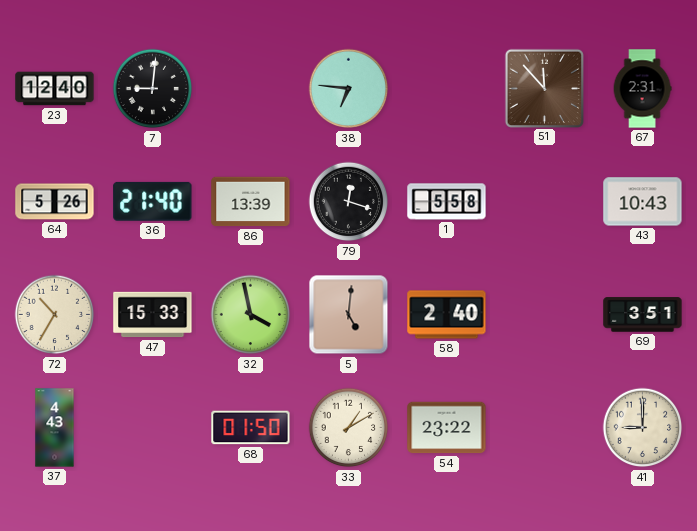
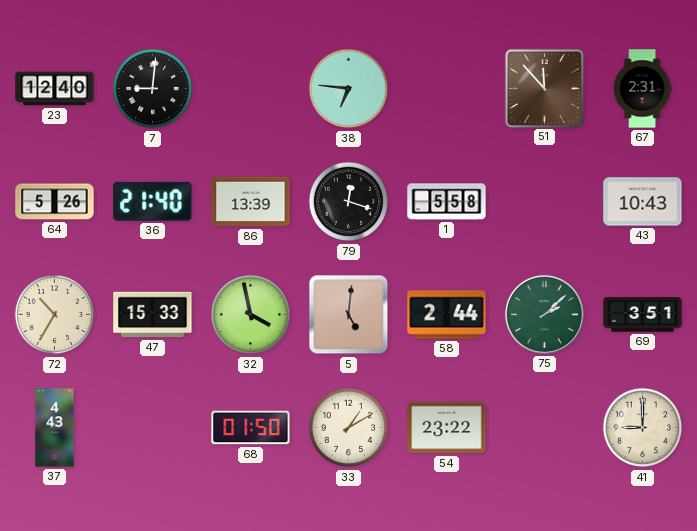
58: 2:40 -> 2:44
75: none -> 2:08
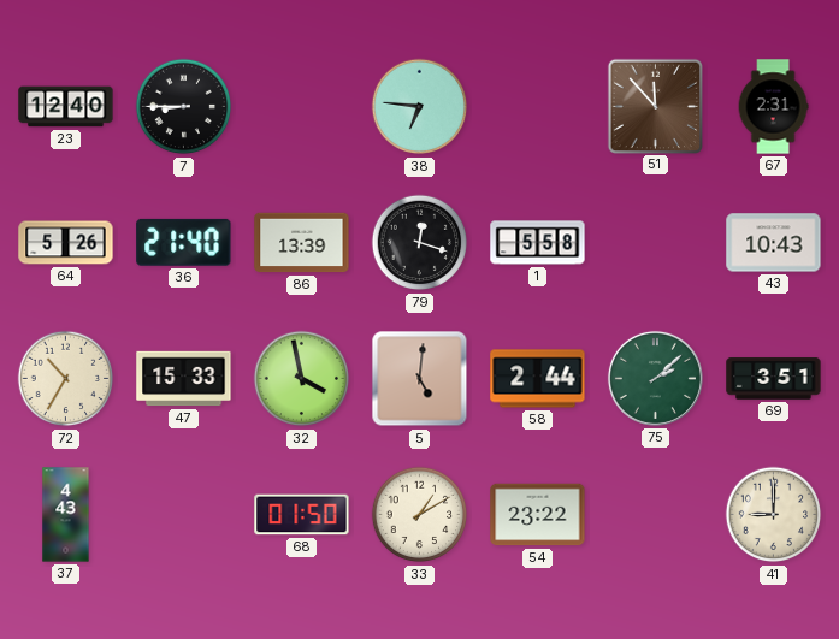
7: 9:01 -> 8:45
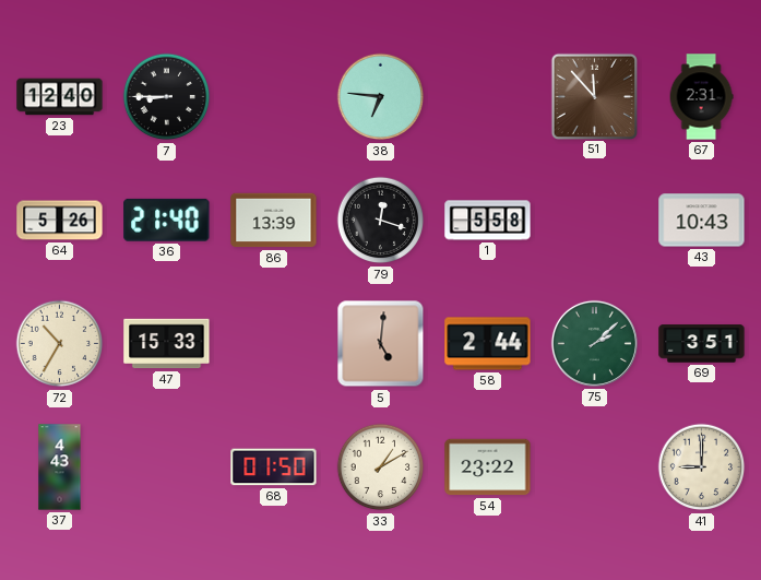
32: 3:58 -> none
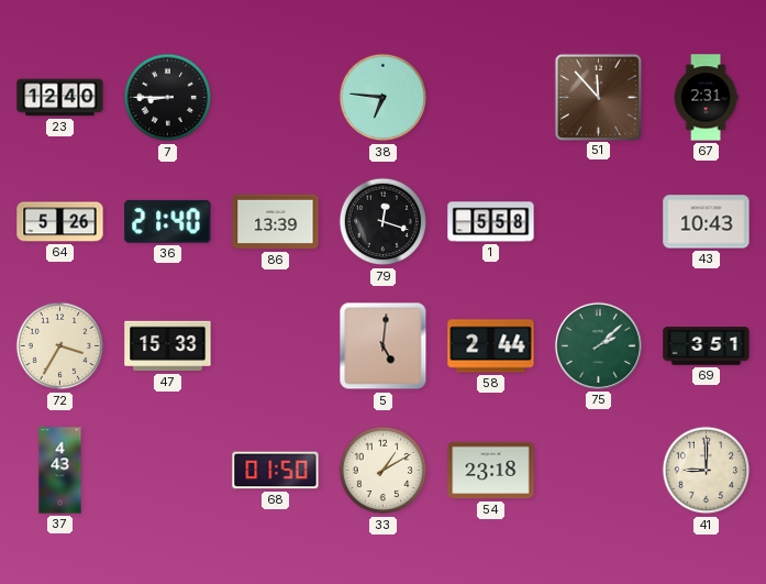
72: 10:35 -> 3:35
54: 23:22 -> 23:18
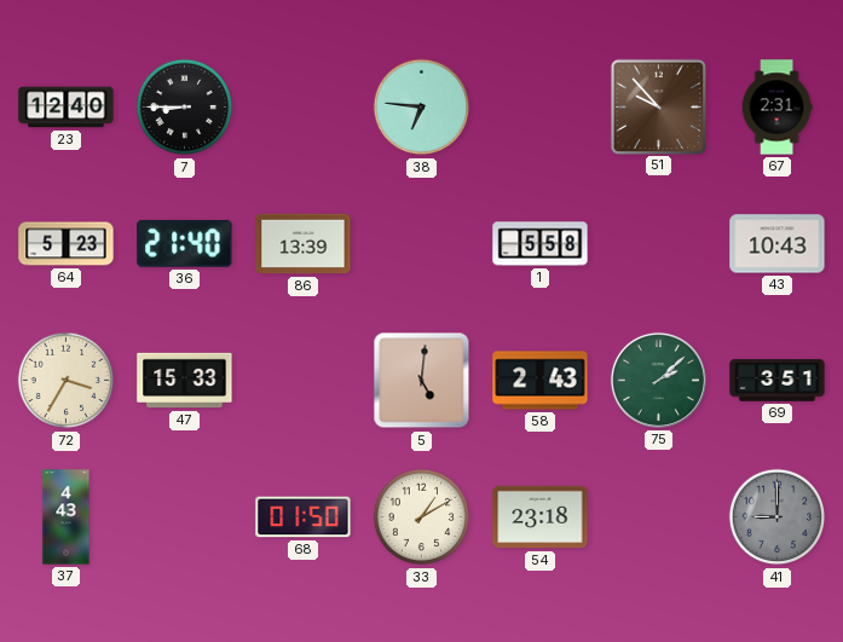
51: 11:53 -> 9:53
64: 5:26 -> 5:23
79: 12:18 -> none
58: 2:44 -> 2:43
41 dial: cream -> grey
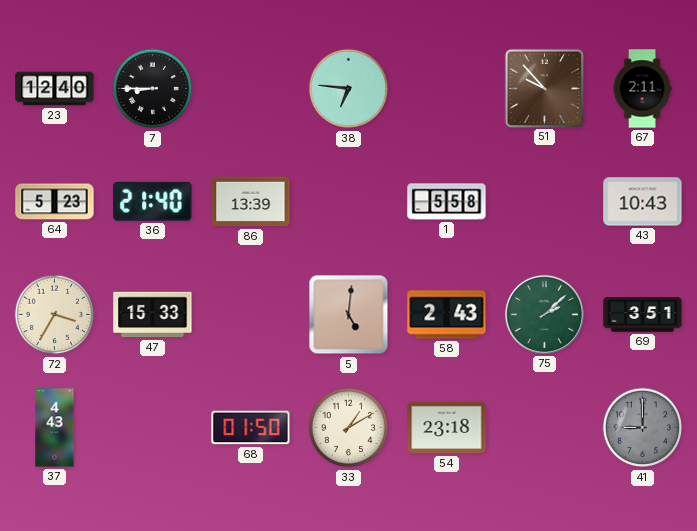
67: 2:31 -> 2:11
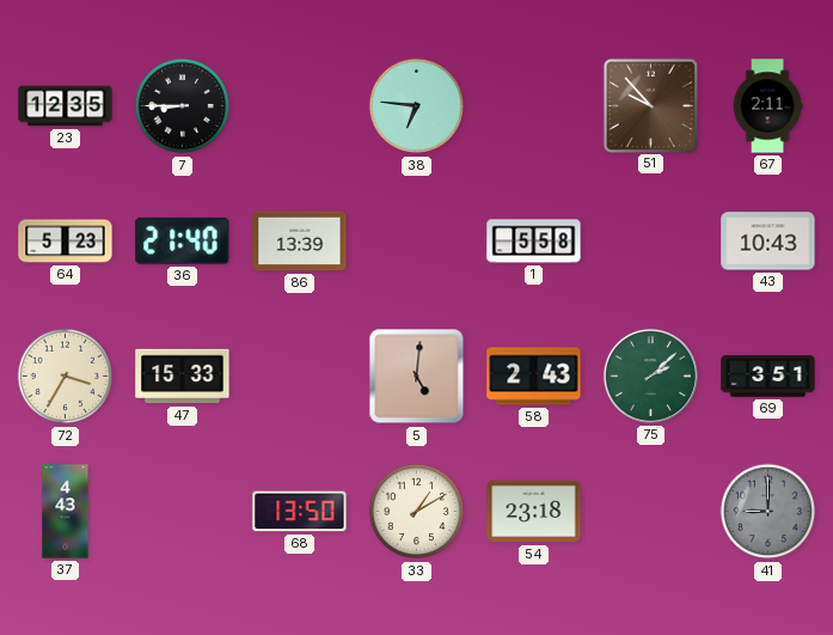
23: 12:40 -> 12:35
68: 01:50 -> 13:50
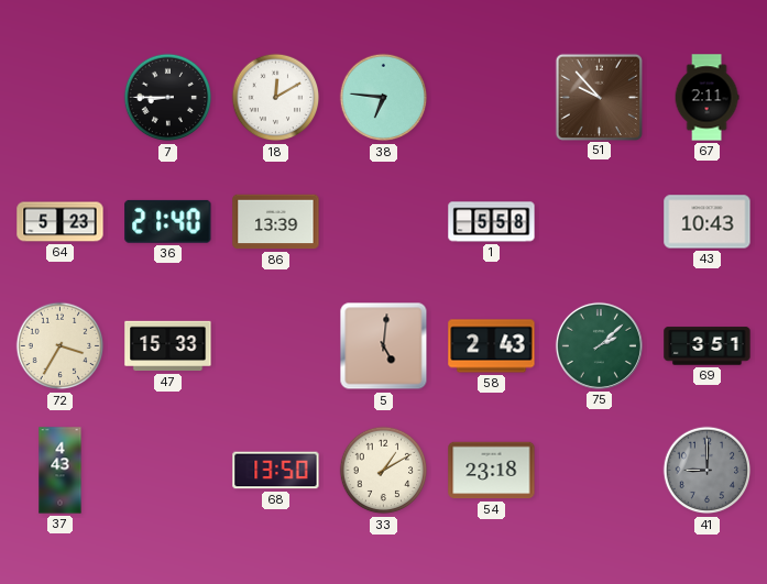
23: 12:35 -> none
18: none -> 12:10
